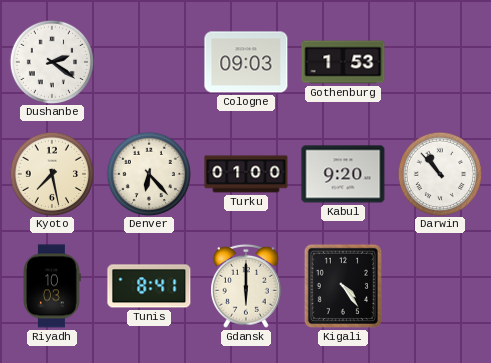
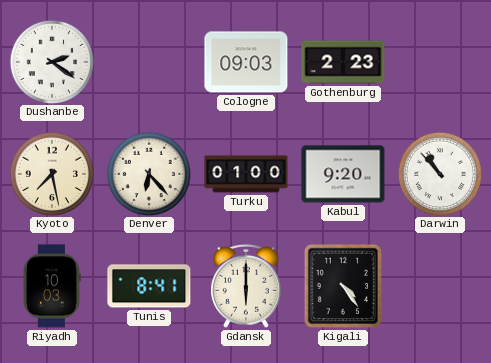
Gothenburg: 1:53 -> 2:23
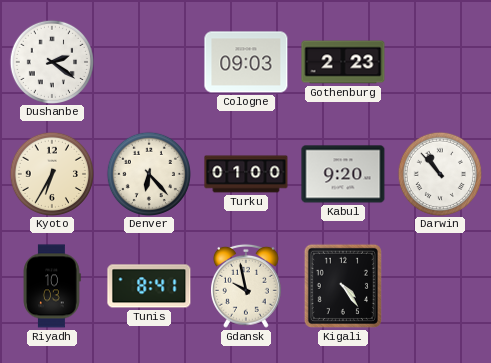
Kyoto: 7:28 -> 6:35
Gdansk: 6:00 -> 9:58
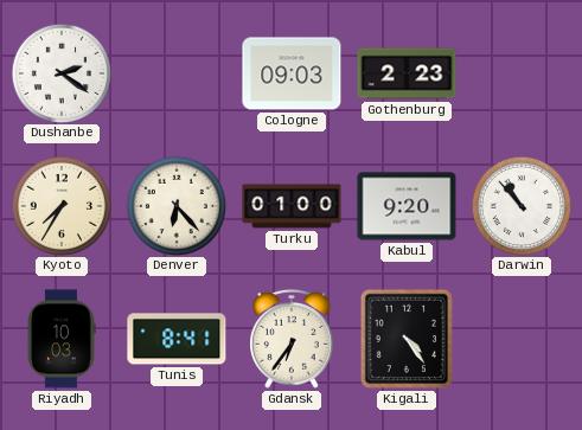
Kyoto: 6:35 -> 7:35
Gdansk: 9:58 -> 6:36
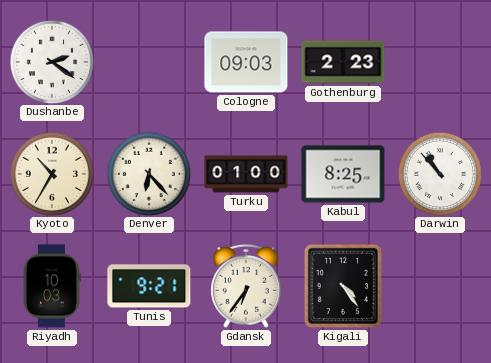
Kyoto: 7:35 -> 10:35
Kabul: 9:20 -> 8:25
Tunis: 8:41 -> 9:21
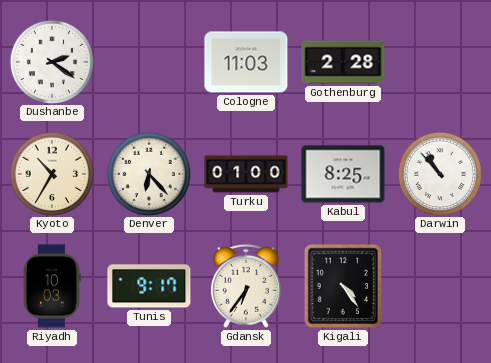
Cologne: 09:03 -> 11:03
Gothenburg: 2:23 -> 2:28
Tunis: 9:21 -> 9:17
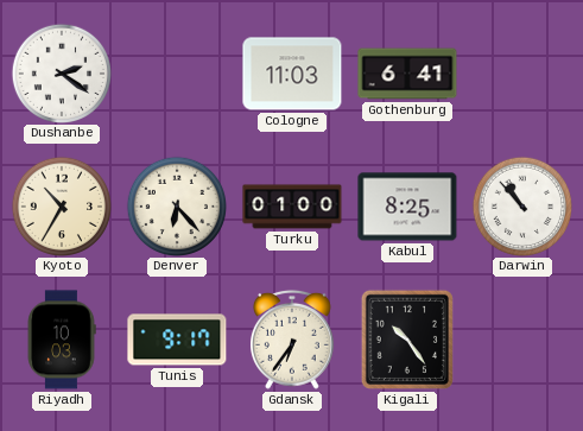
Gothenburg: 2:28 -> 6:41
Kigali: 4:24 -> 10:24
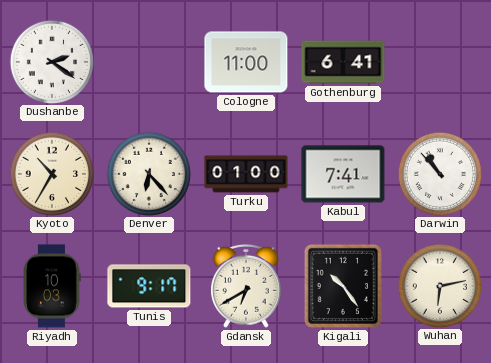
Cologne: 11:03 -> 11:00
Kabul: 8:25 -> 7:41
Gdansk: 6:36 -> 6:40
Wuhan: none -> 6:13
